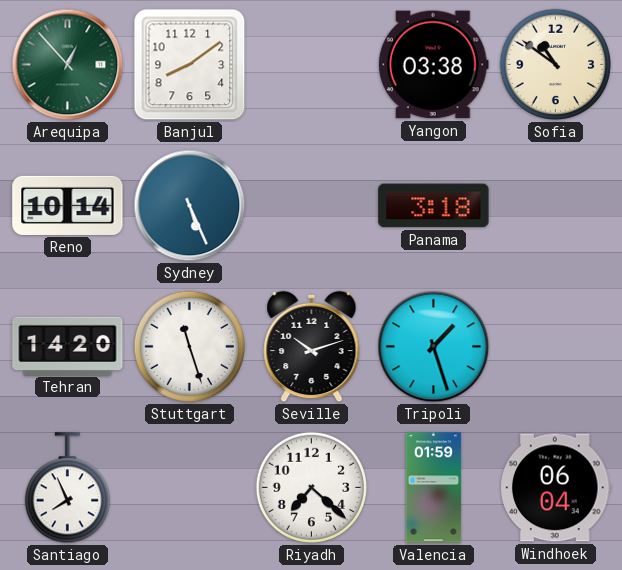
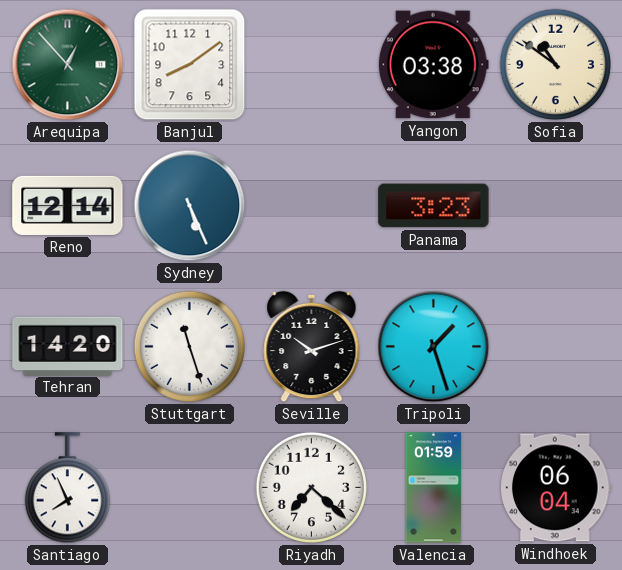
Reno: 10:14 -> 12:14
Panama: 3:18 -> 3:23
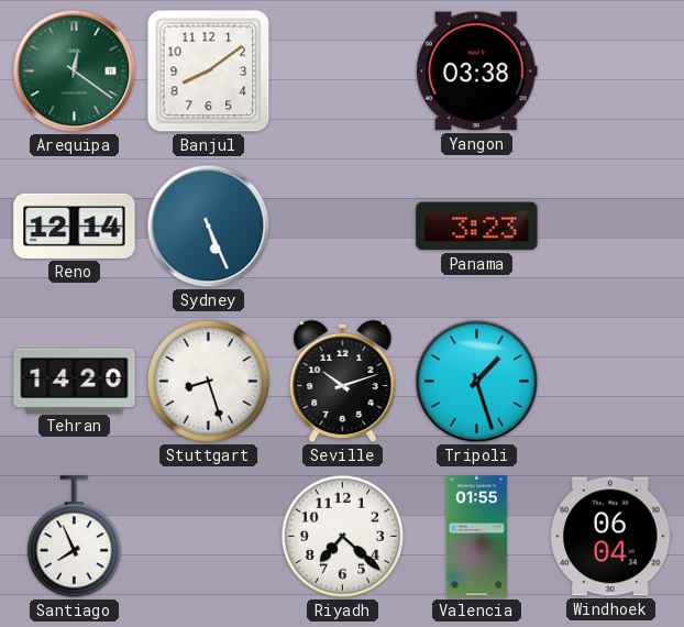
Arequipa: 12:53 -> 12:21
Sofia: 10:51 -> none
Stuttgart: 11:27 -> 8:27
Valencia: 01:59 -> 01:55
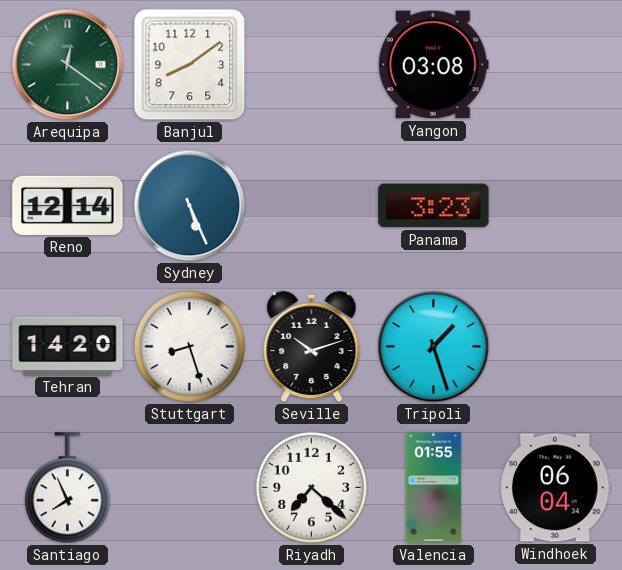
Yangon: 03:38 -> 03:08
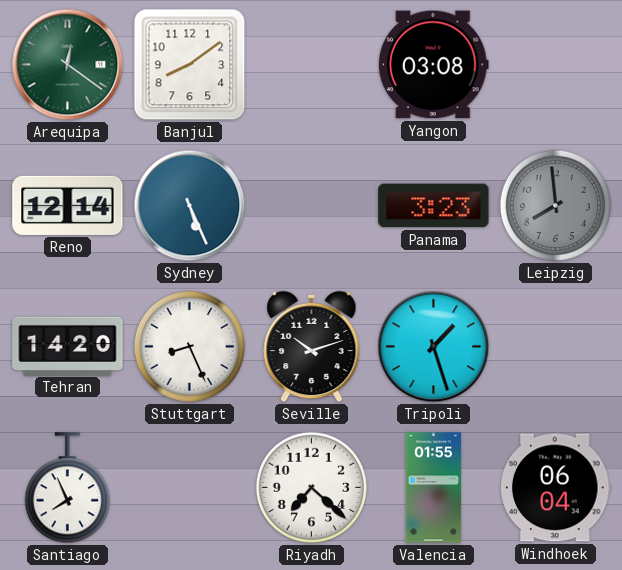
Leipzig: none -> 7:59
Stuttgart: 8:27 -> 8:26
